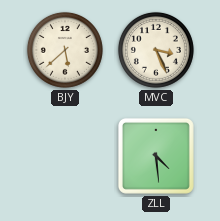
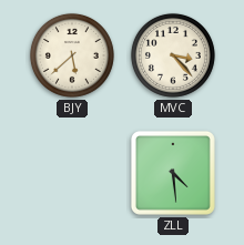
MVC: 3:26 -> 3:23
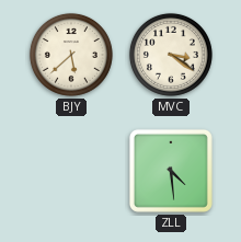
MVC: 3:23 -> 3:21
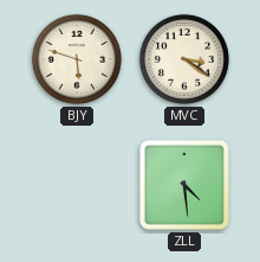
BJY: 5:38 -> 5:48
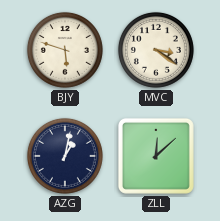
AZG: none -> 1:02
ZLL: 4:29 -> 12:08
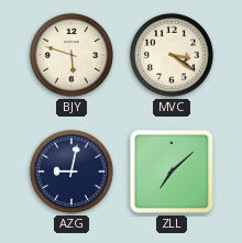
AZG: 1:02 -> 9:02
ZLL: 12:08 -> 7:08
